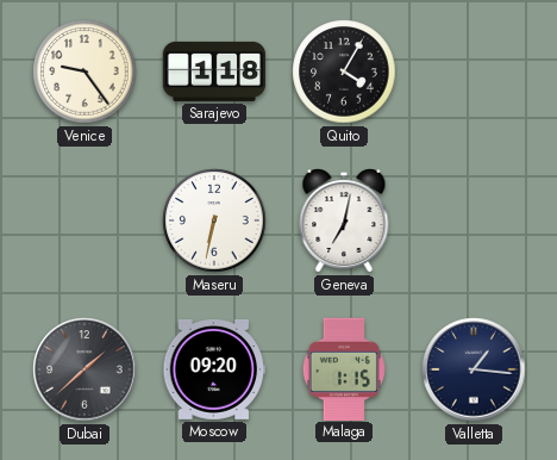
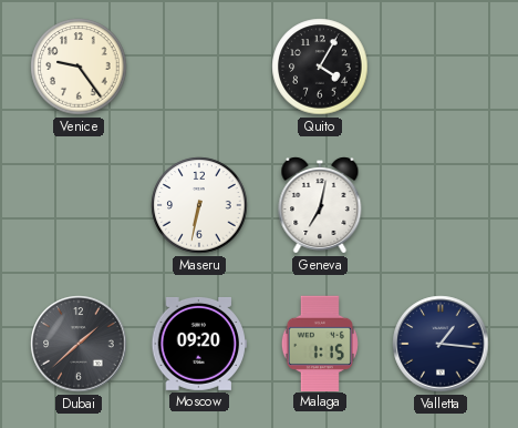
Sarajevo: 1:18 -> none
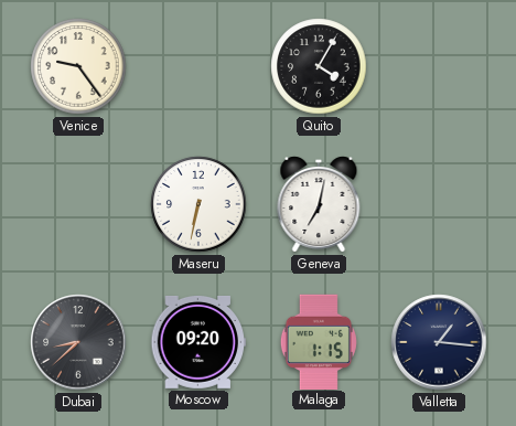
Dubai: 1:38 -> 8:38
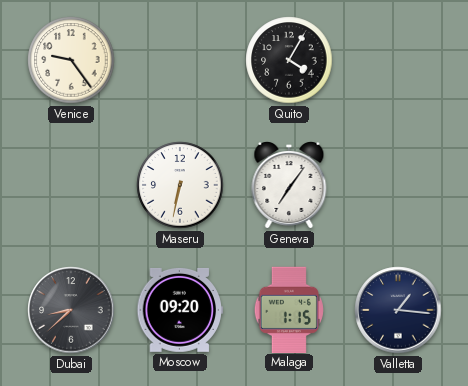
Geneva: 7:02 -> 7:06
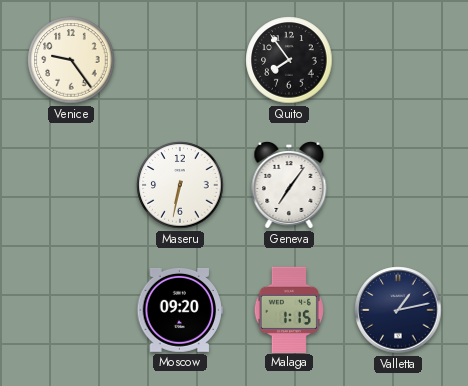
Quito: 4:05 -> 7:54
Dubai: 8:38 -> none
Valletta: 1:16 -> 1:13
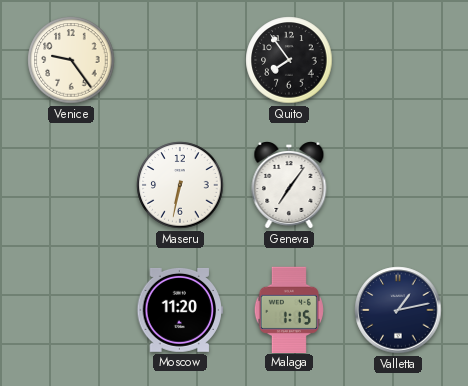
Moscow: 09:20 -> 11:20
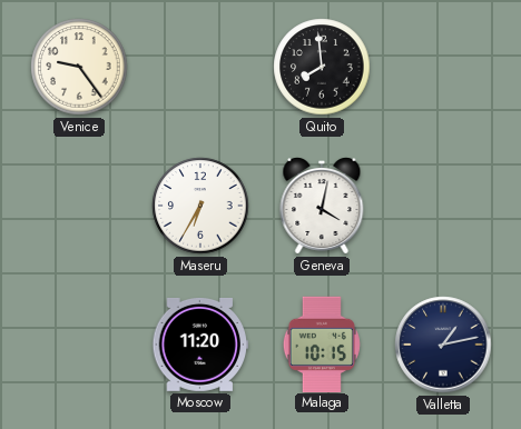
Quito: 7:54 -> 7:59
Maseru: 6:32 -> 6:35
Geneva: 7:06 -> 4:02
Malaga: 1:15 -> 10:15
